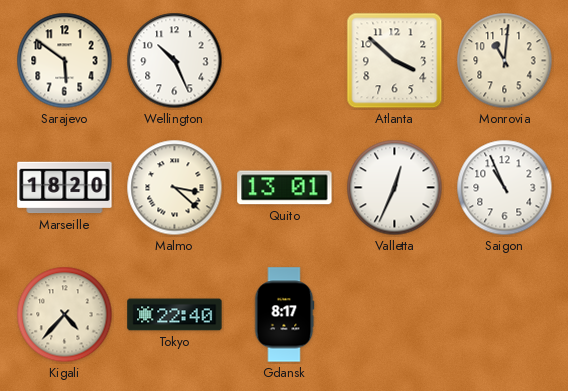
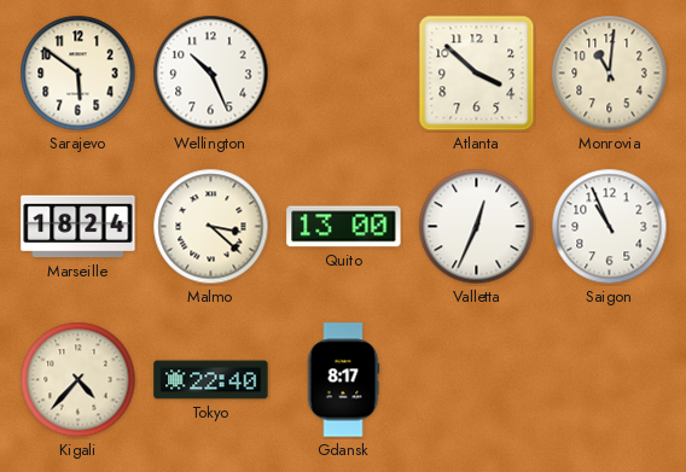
Marseille: 18:20 -> 18:24
Quito: 13:01 -> 13:00
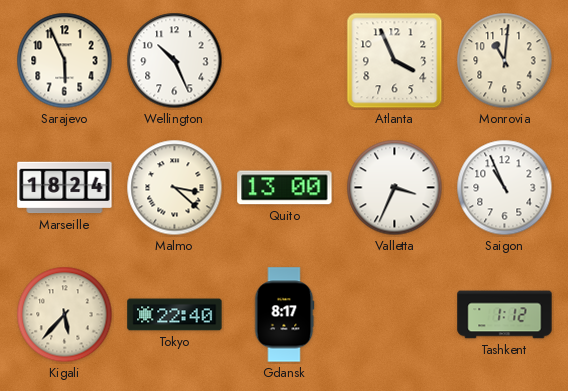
Sarajevo: 5:51 -> 5:56
Atlanta: 3:52 -> 3:56
Valletta: 12:34 -> 3:34
Kigali: 4:37 -> 5:37
Tashkent: none -> 1:12
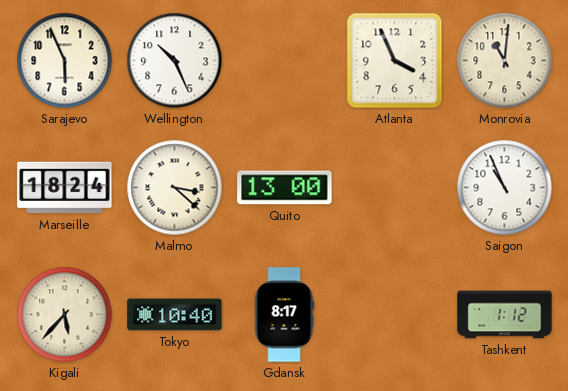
Valletta: 3:34 -> none
Tokyo: 22:40 -> 10:40
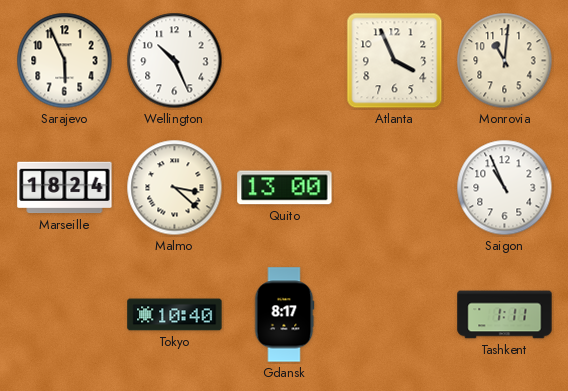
Kigali: 5:37 -> none
Tashkent: 1:12 -> 1:11
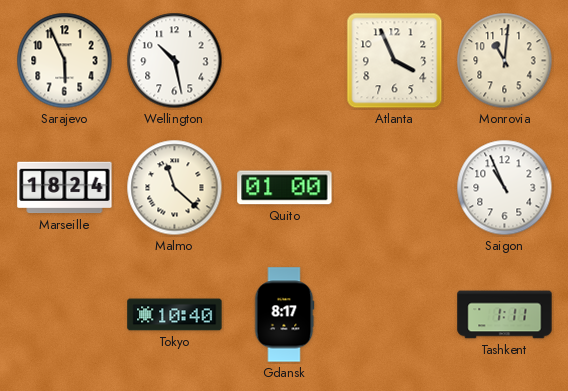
Wellington: 10:26 -> 10:28
Malmo: 3:22 -> 11:22
Quito: 13:00 -> 01:00
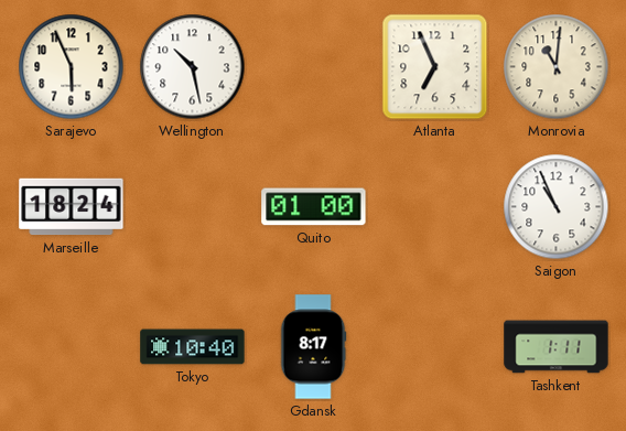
Atlanta: 3:56 -> 6:56
Malmo: 11:22 -> none
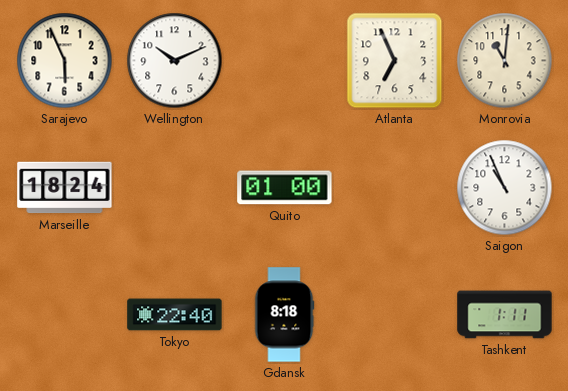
Wellington: 10:28 -> 10:11
Tokyo: 10:40 -> 22:40
Gdansk: 8:17 -> 8:18
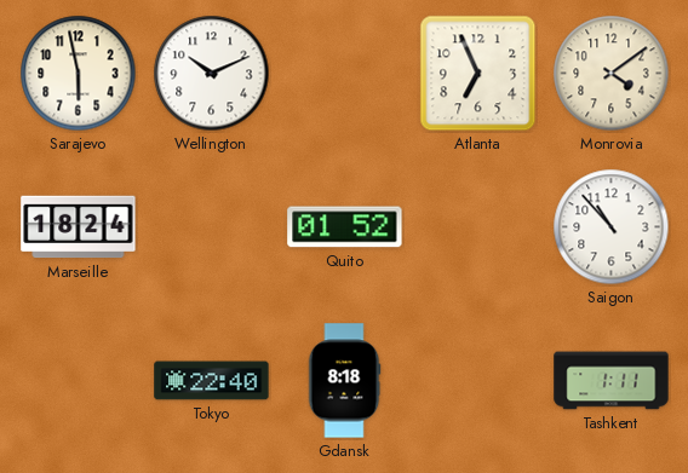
Sarajevo: 5:56 -> 5:58
Monrovia: 11:01 -> 4:09
Quito: 01:00 -> 01:52
Saigon: 10:56 -> 10:53
